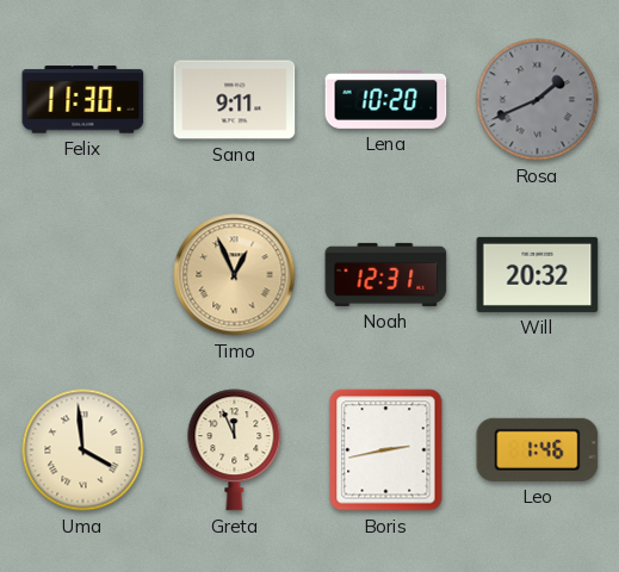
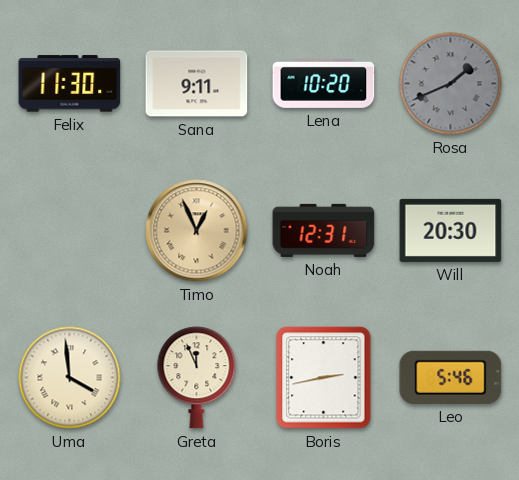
Will: 20:32 -> 20:30
Leo: 1:46 -> 5:46
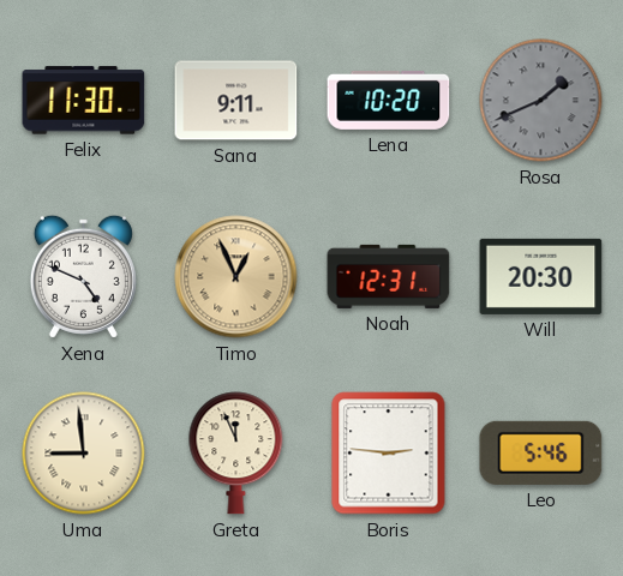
Xena: none -> 4:49
Uma: 3:59 -> 8:59
Boris: 2:43 -> 2:46
